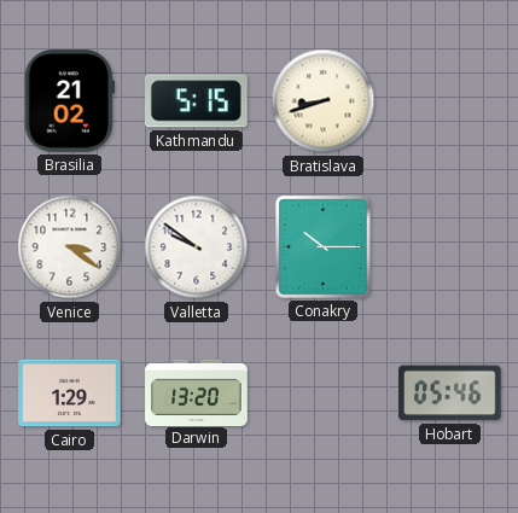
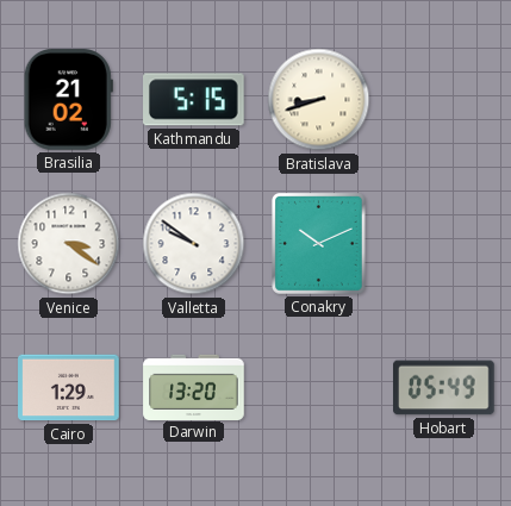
Conakry: 10:15 -> 10:11
Hobart: 05:46 -> 05:49
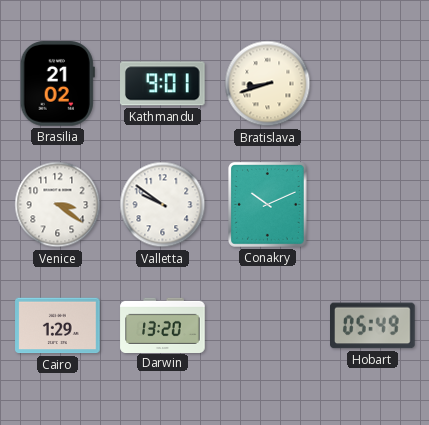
Kathmandu: 5:15 -> 9:01
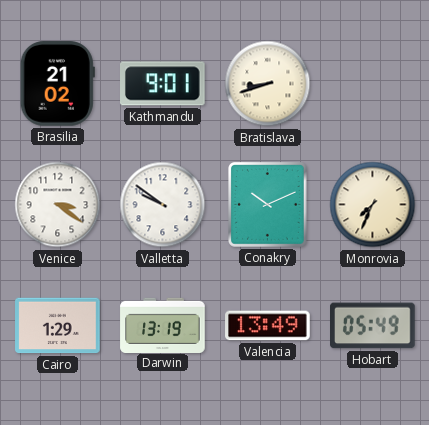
Monrovia: none -> 7:34
Darwin: 13:20 -> 13:19
Valencia: none -> 13:49
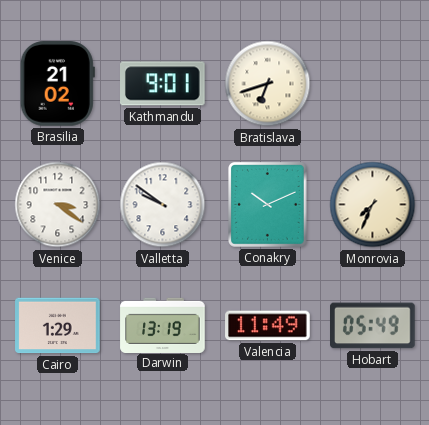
Bratislava: 8:42 -> 6:42
Valencia: 13:49 -> 11:49
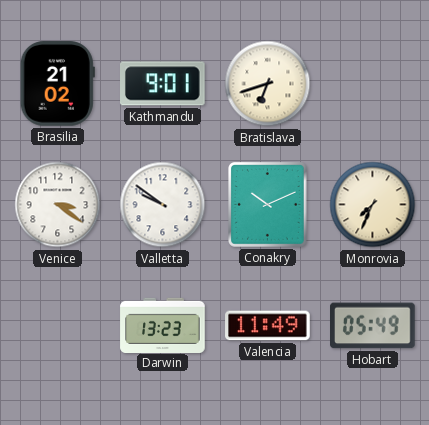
Cairo: 1:29 -> none
Darwin: 13:19 -> 13:23
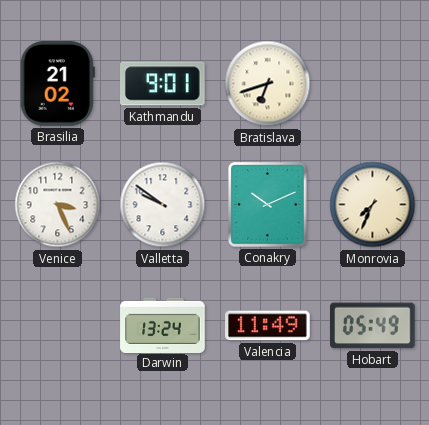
Venice: 3:21 -> 3:26
Darwin: 13:23 -> 13:24
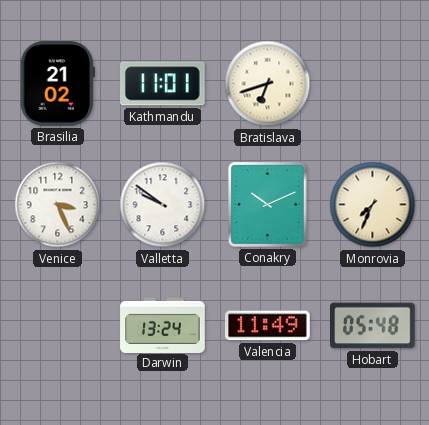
Kathmandu: 9:01 -> 11:01
Hobart: 05:49 -> 05:48
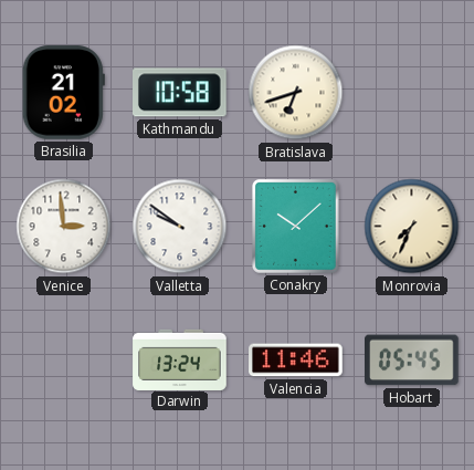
Kathmandu: 11:01 -> 10:58
Venice: 3:26 -> 2:59
Conakry: 10:11 -> 10:08
Valencia: 11:49 -> 11:46
Hobart: 05:48 -> 05:45
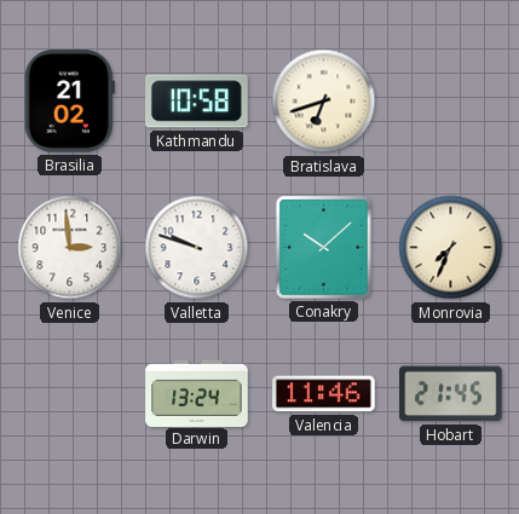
Valletta: 9:51 -> 9:48
Hobart: 05:45 -> 21:45
